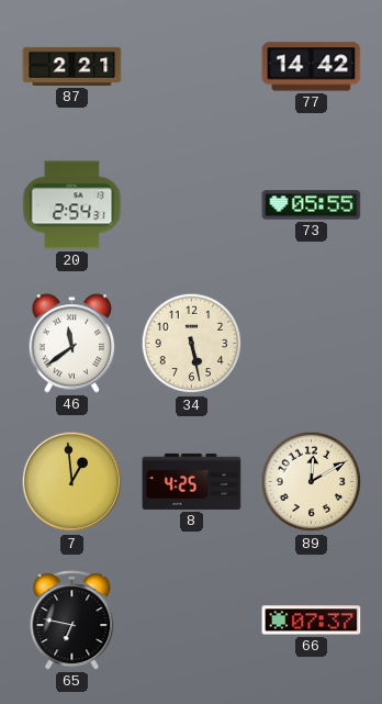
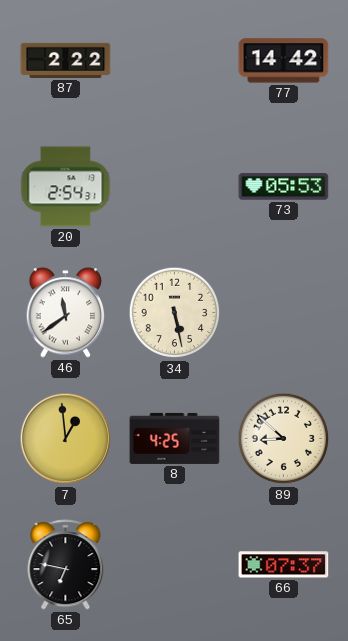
87: 2:21 -> 2:22
73: 05:55 -> 05:53
89: 12:10 -> 8:52
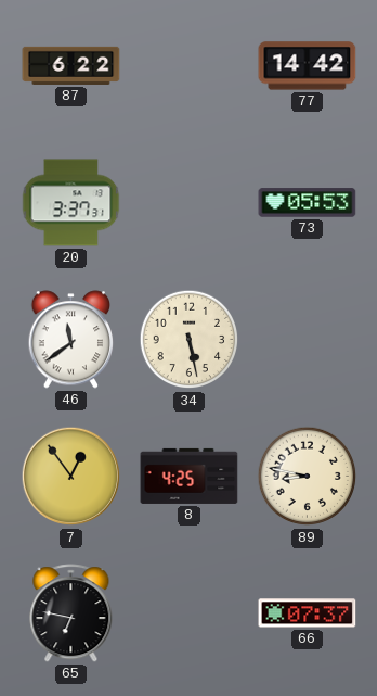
87: 2:22 -> 6:22
20: 2:54 -> 3:37
7: 12:59 -> 12:54
89: 8:52 -> 8:47
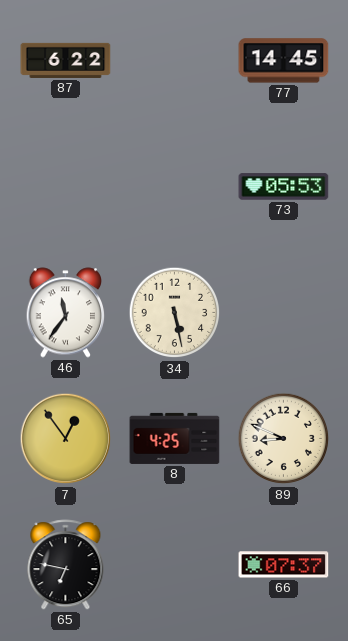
77: 14:42 -> 14:45
20: 3:37 -> none
46: 11:39 -> 11:36
89: 8:47 -> 8:49
